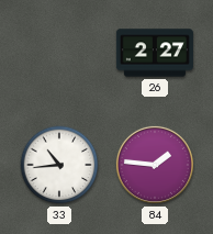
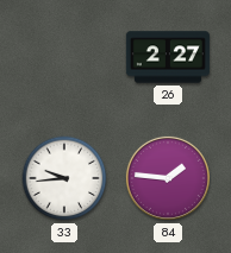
33: 10:44 -> 9:44
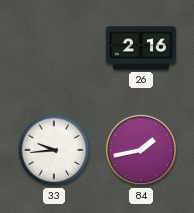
26: 2:27 -> 2:16
84: 1:46 -> 1:43
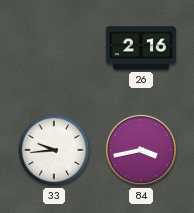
84: 1:43 -> 3:43
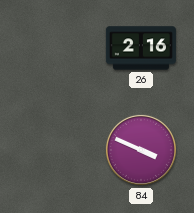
33: 9:44 -> none
84: 3:43 -> 3:49
